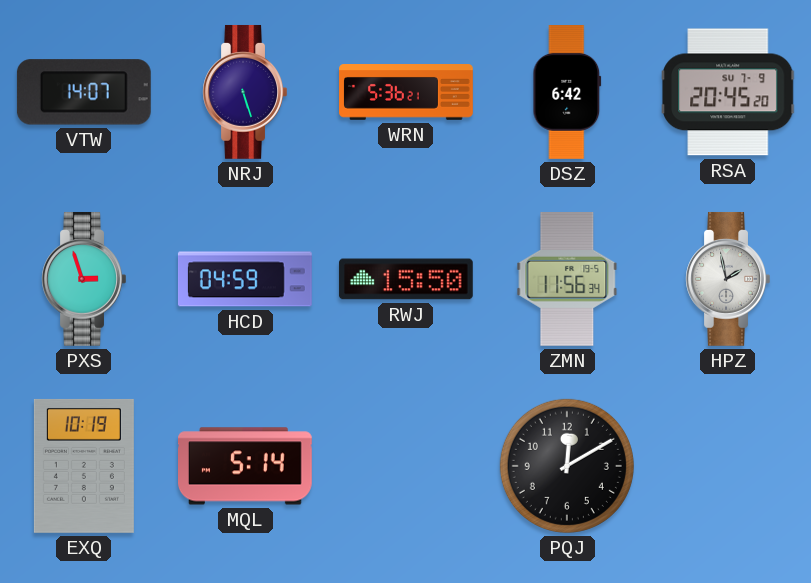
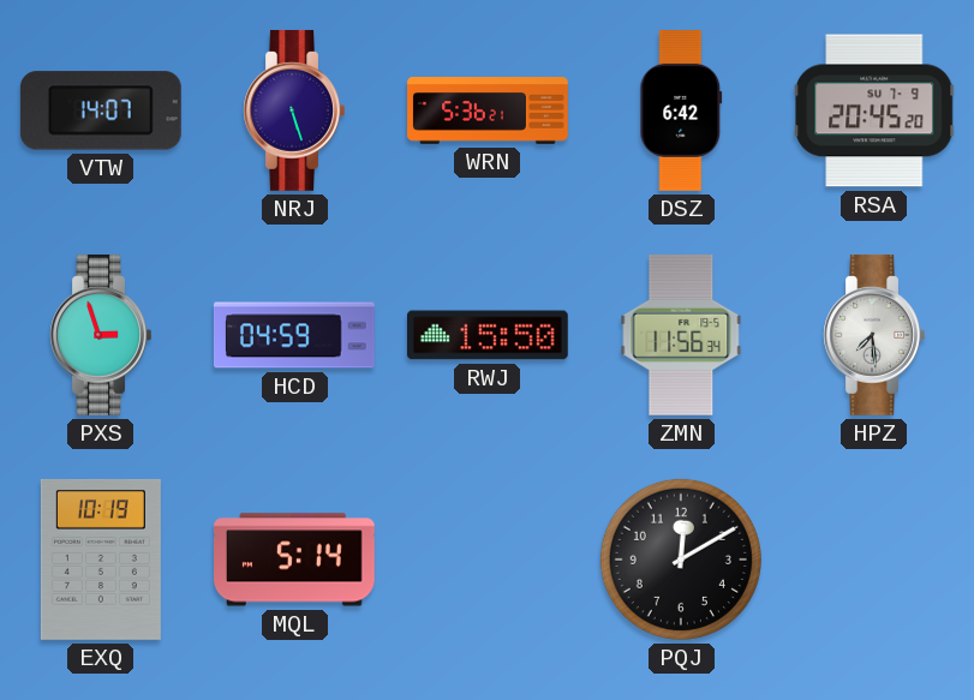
HPZ: 1:58 -> 7:29
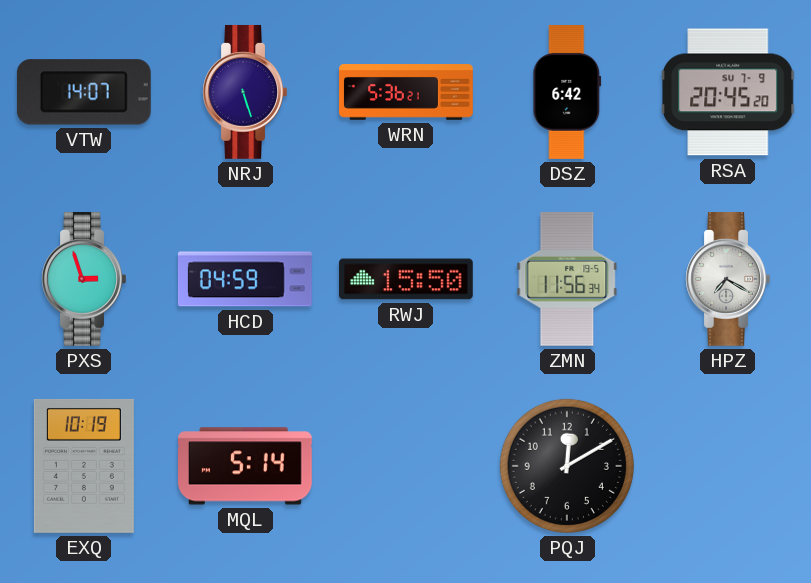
HPZ: 7:29 -> 7:20
